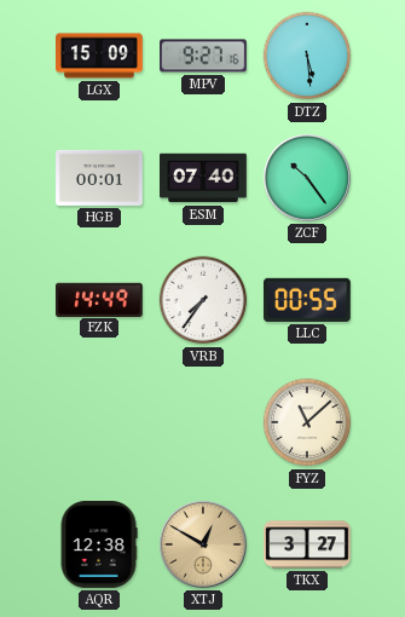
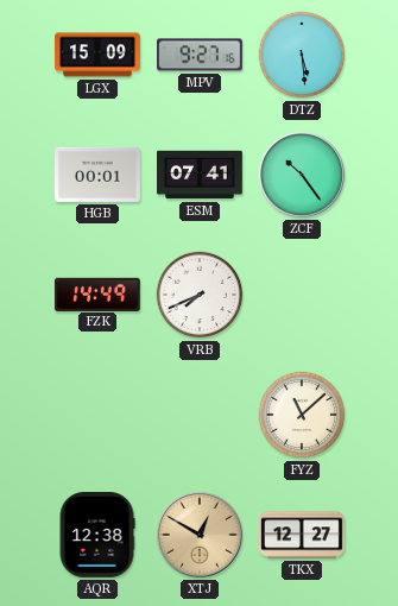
ESM: 07:40 -> 07:41
VRB: 7:36 -> 7:41
LLC: 00:55 -> none
TKX: 3:27 -> 12:27
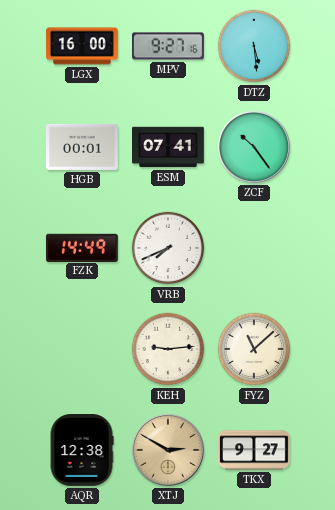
LGX: 15:09 -> 16:00
KEH: none -> 9:14
XTJ: 12:50 -> 2:50
TKX: 12:27 -> 9:27
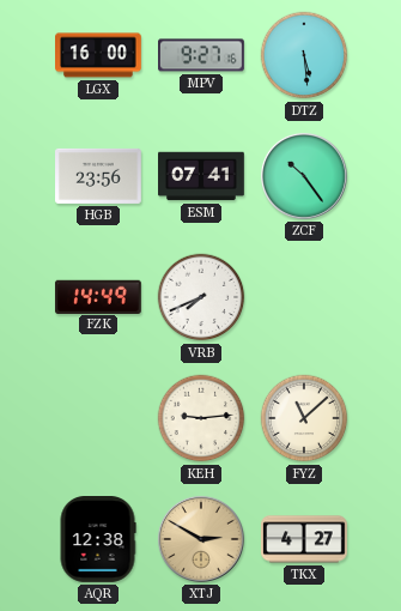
HGB: 00:01 -> 23:56
TKX: 9:27 -> 4:27
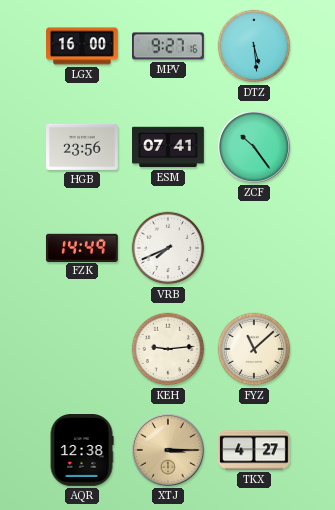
XTJ: 2:50 -> 3:15
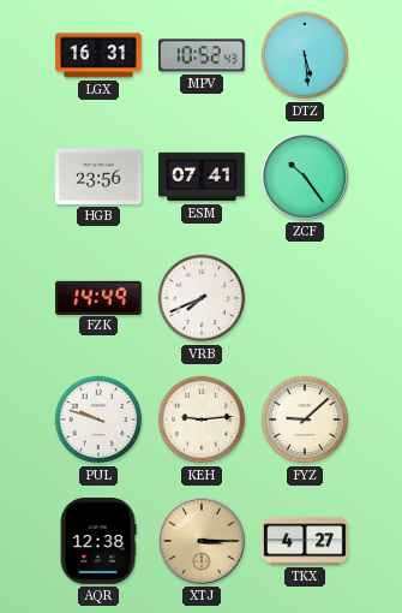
LGX: 16:00 -> 16:31
MPV: 9:27 -> 10:52
PUL: none -> 9:48
FYZ: 11:08 -> 9:08
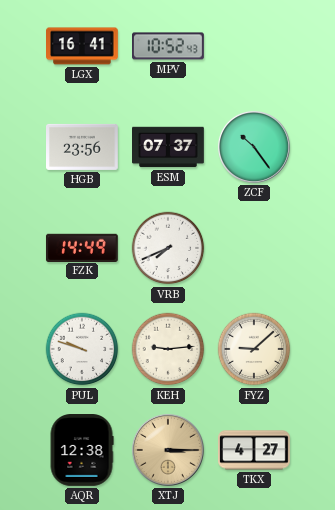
LGX: 16:31 -> 16:41
DTZ: 5:29 -> none
ESM: 07:41 -> 07:37
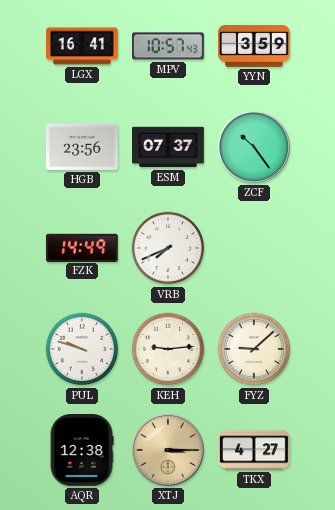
MPV: 10:52 -> 10:57
YYN: none -> 3:59
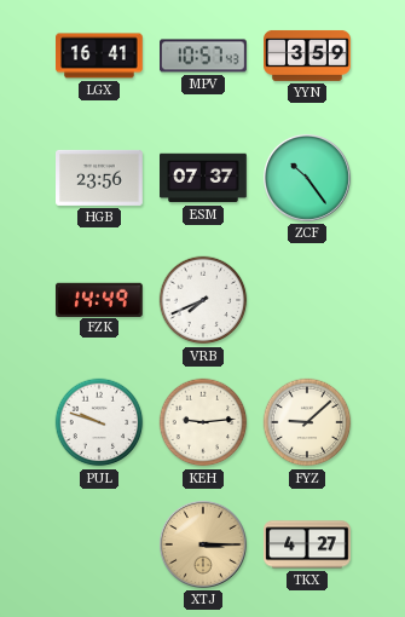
AQR: 12:38 -> none
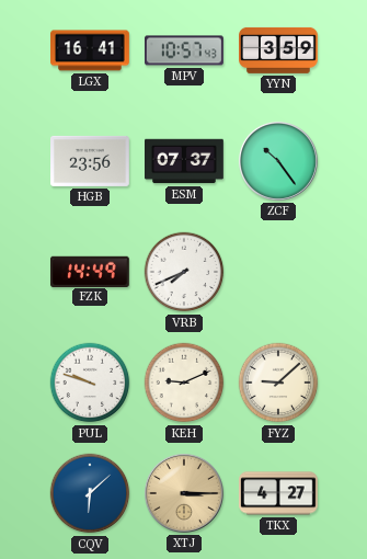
KEH: 9:14 -> 9:11
CQV: none -> 6:08
